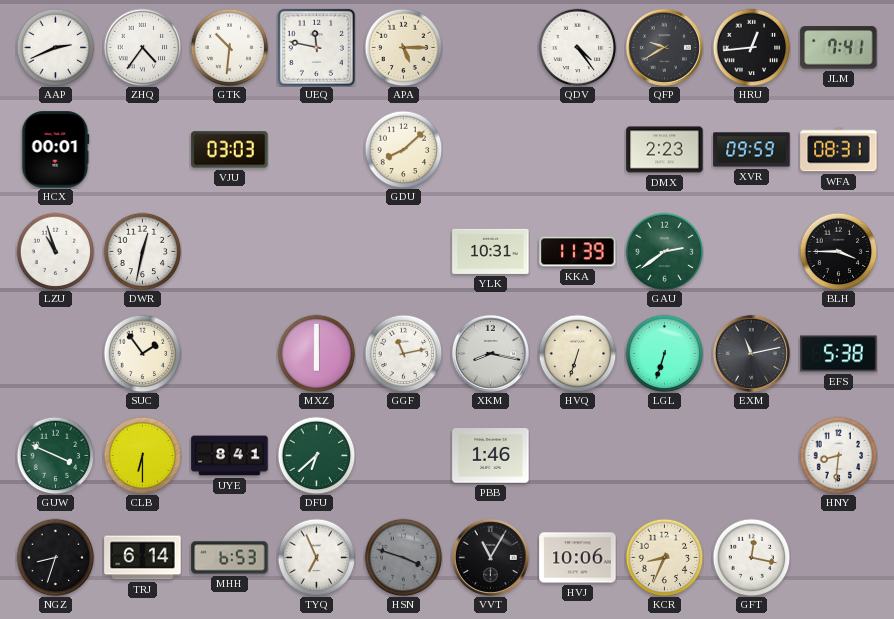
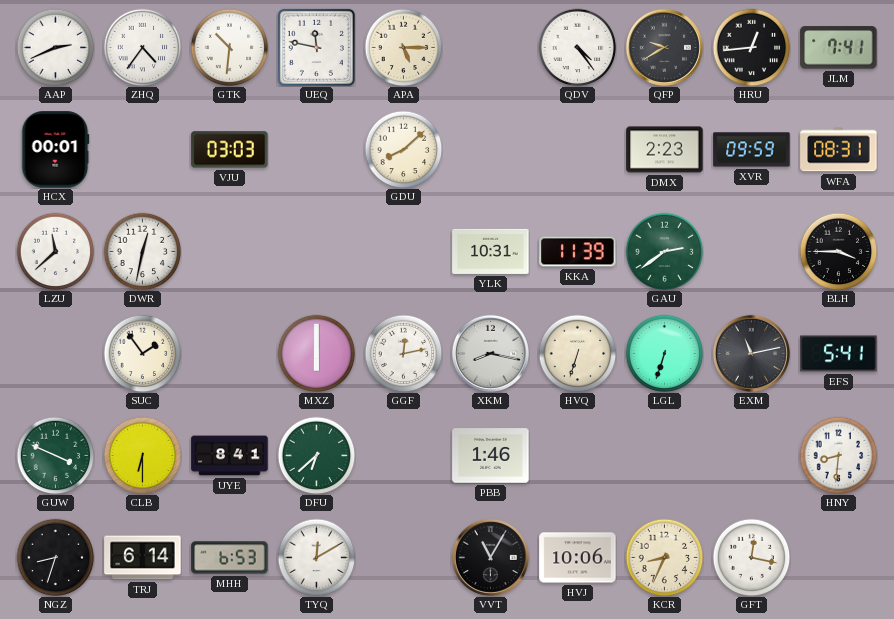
LZU: 10:57 -> 11:38
GGF: 11:13 -> 12:13
EFS: 5:38 -> 5:41
TYQ: 6:56 -> 12:10
HSN: 3:48 -> none
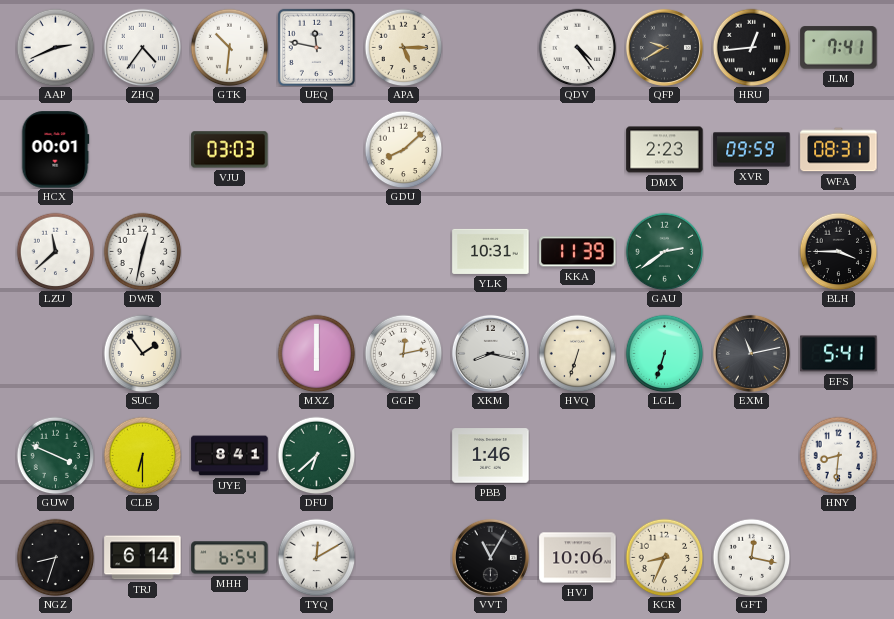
MHH: 6:53 -> 6:54
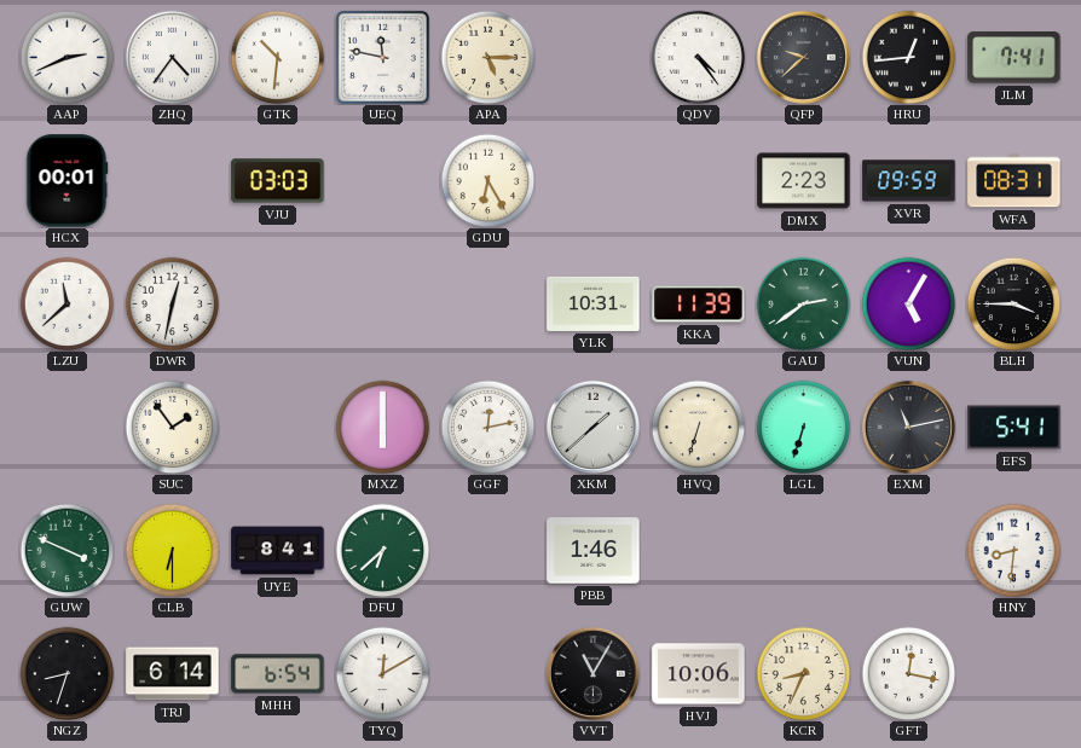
QFP: 9:40 -> 9:38
GDU: 8:08 -> 6:25
VUN: none -> 5:05
XKM: 8:17 -> 1:38
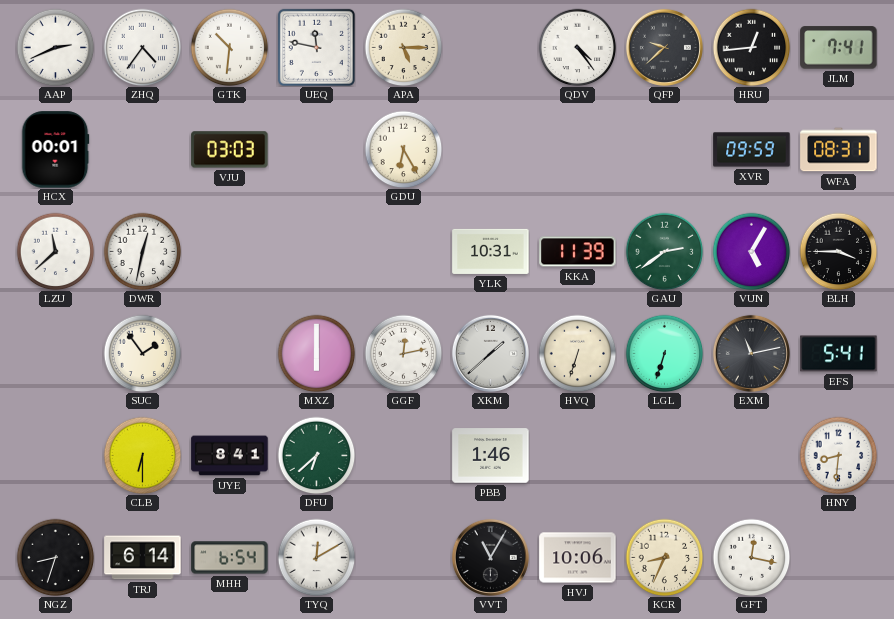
DMX: 2:23 -> none
GUW: 3:49 -> none
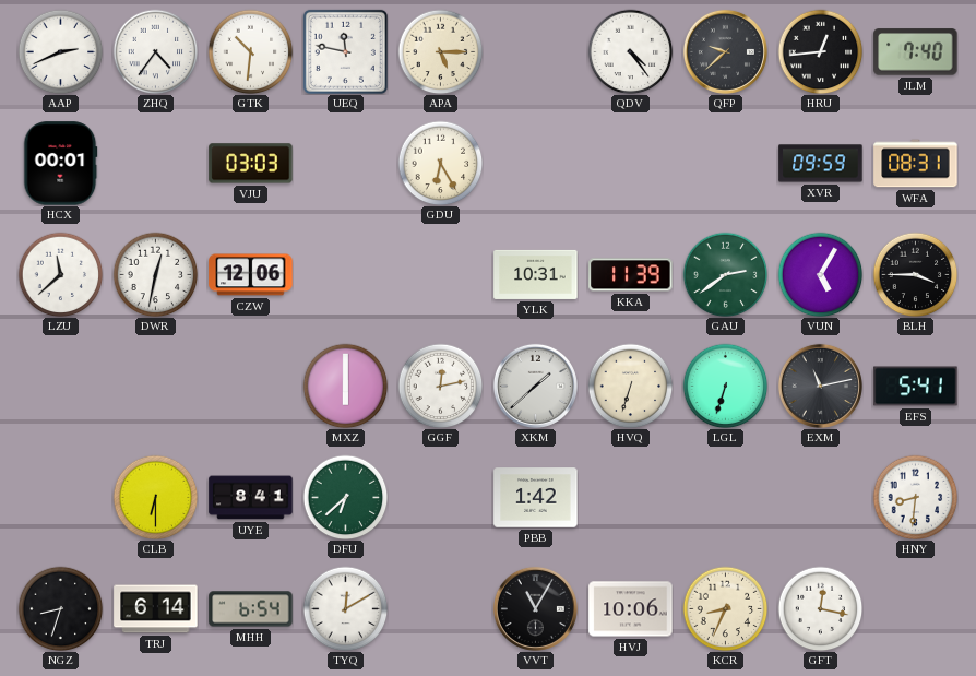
JLM: 7:41 -> 7:40
CZW: none -> 12:06
SUC: 1:54 -> none
PBB: 1:46 -> 1:42
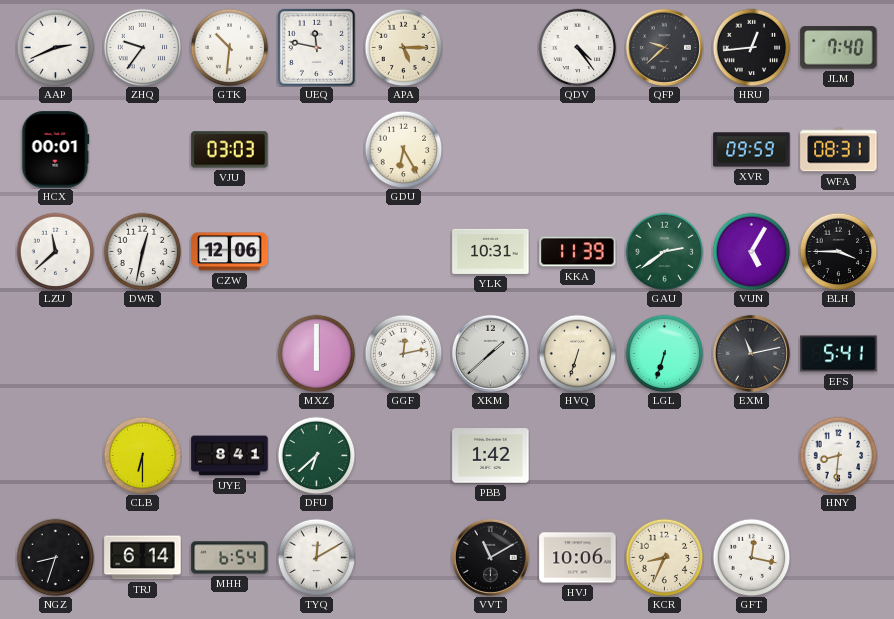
ZHQ: 4:36 -> 9:36
VVT: 11:05 -> 11:10
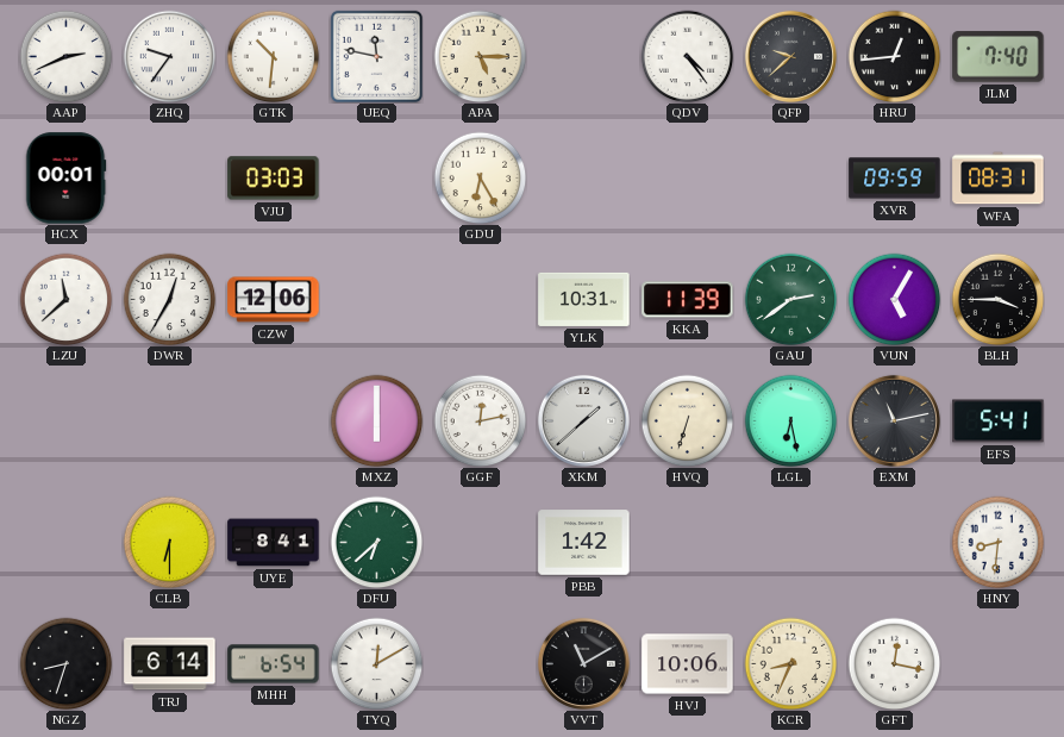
DWR: 12:32 -> 12:35
LGL: 6:33 -> 6:28
